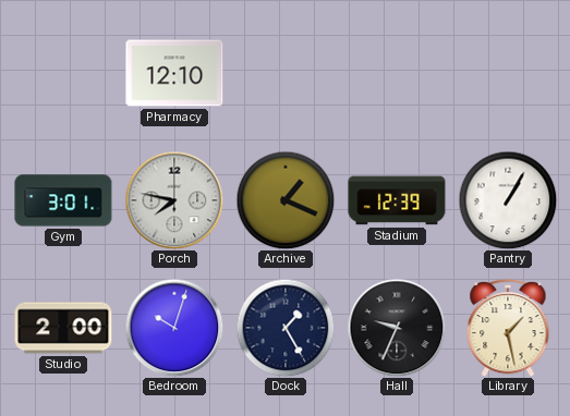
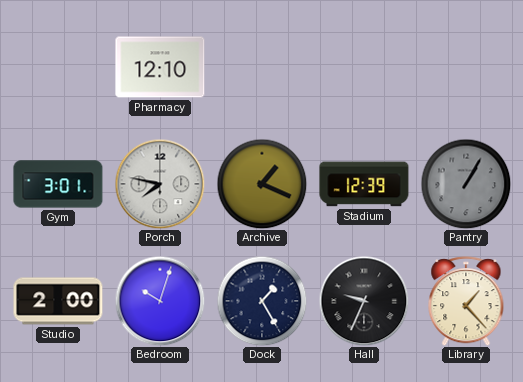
Pantry dial: white -> grey
Library: 1:28 -> 1:23
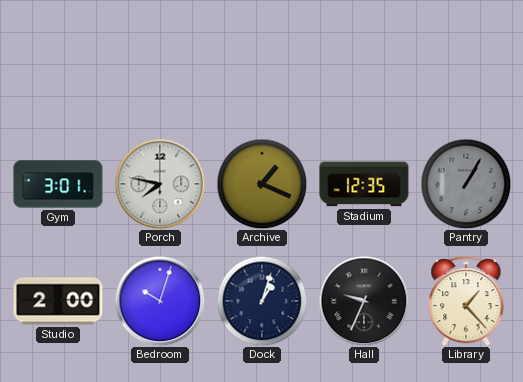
Pharmacy: 12:10 -> none
Stadium: 12:39 -> 12:35
Dock: 1:25 -> 1:03
